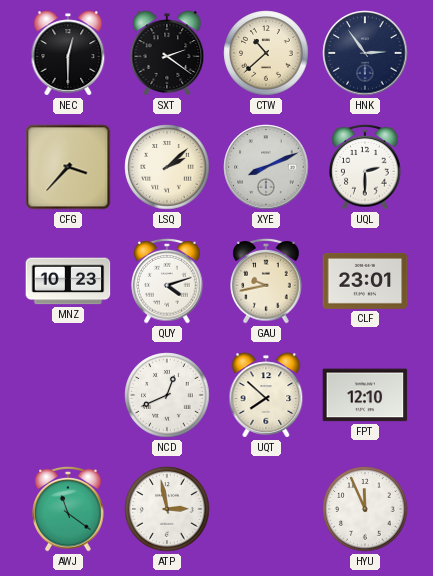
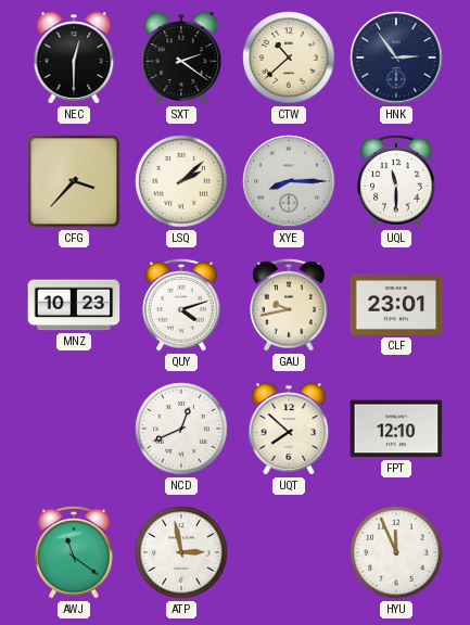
XYE: 8:11 -> 8:15
UQL: 2:30 -> 11:30
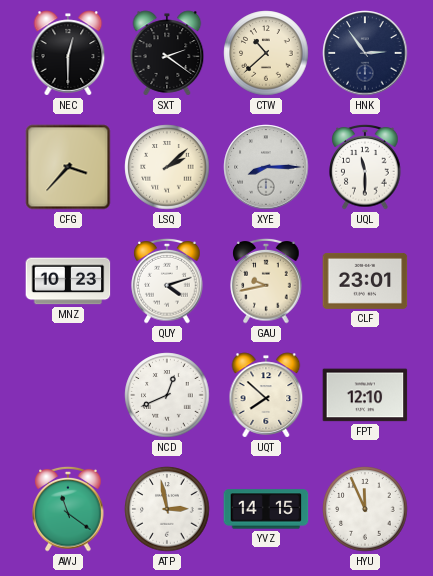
YVZ: none -> 14:15
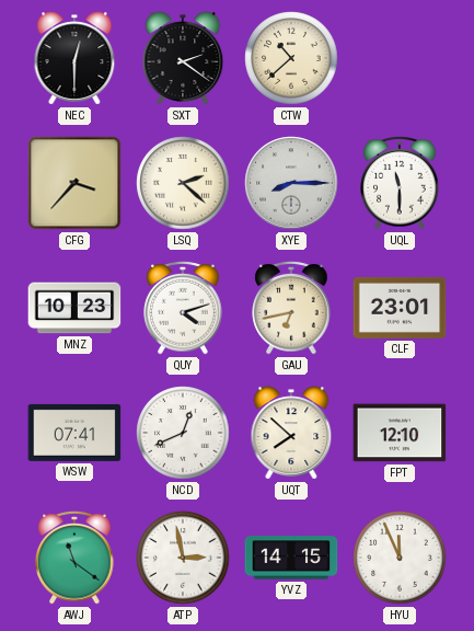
HNK: 2:54 -> none
LSQ: 2:08 -> 2:22
GAU: 9:43 -> 6:43
WSW: none -> 07:41
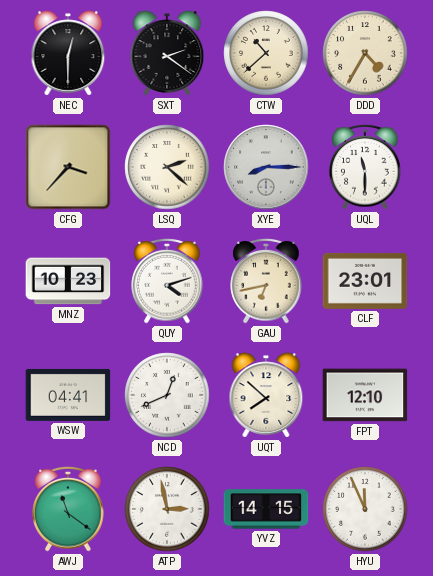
DDD: none -> 4:35
WSW: 07:41 -> 04:41
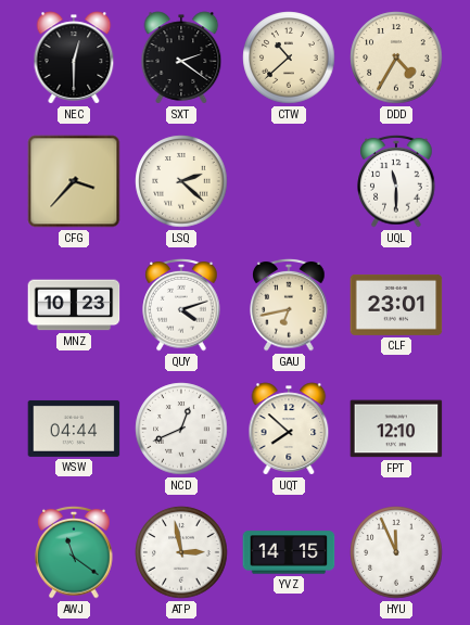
XYE: 8:15 -> none
WSW: 04:41 -> 04:44
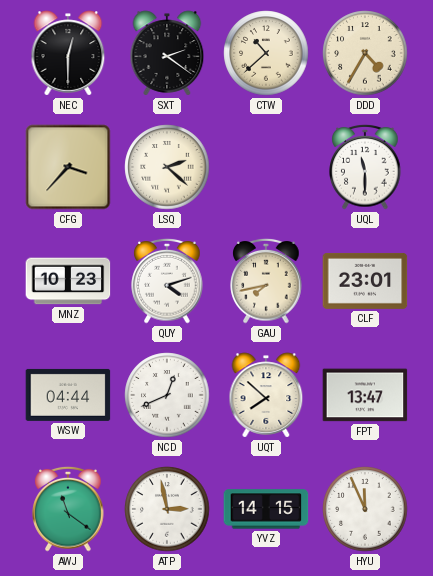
GAU: 6:43 -> 7:43
FPT: 12:10 -> 13:47
